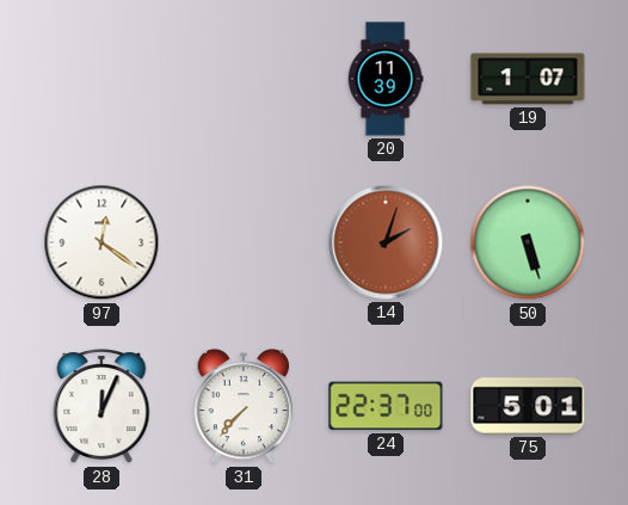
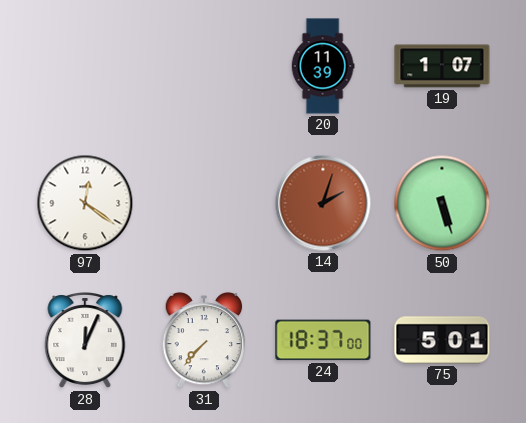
24: 22:37 -> 18:37
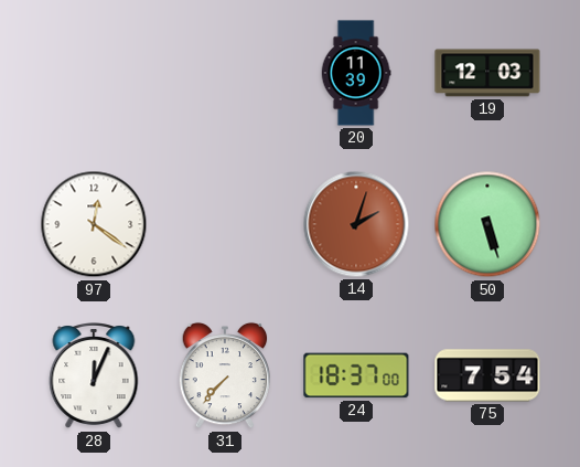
19: 1:07 -> 12:03
75: 5:01 -> 7:54
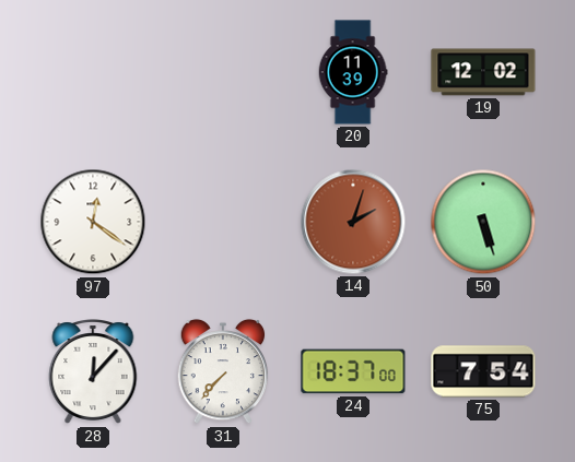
19: 12:03 -> 12:02
28: 12:04 -> 12:07
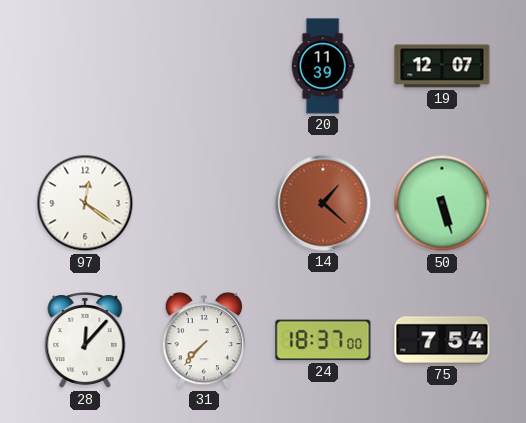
19: 12:02 -> 12:07
14: 2:03 -> 1:22
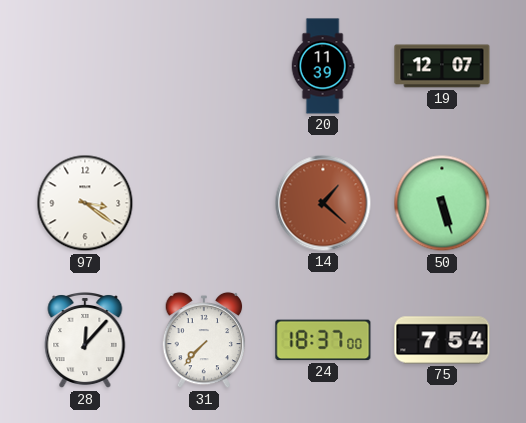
97: 12:21 -> 3:21
